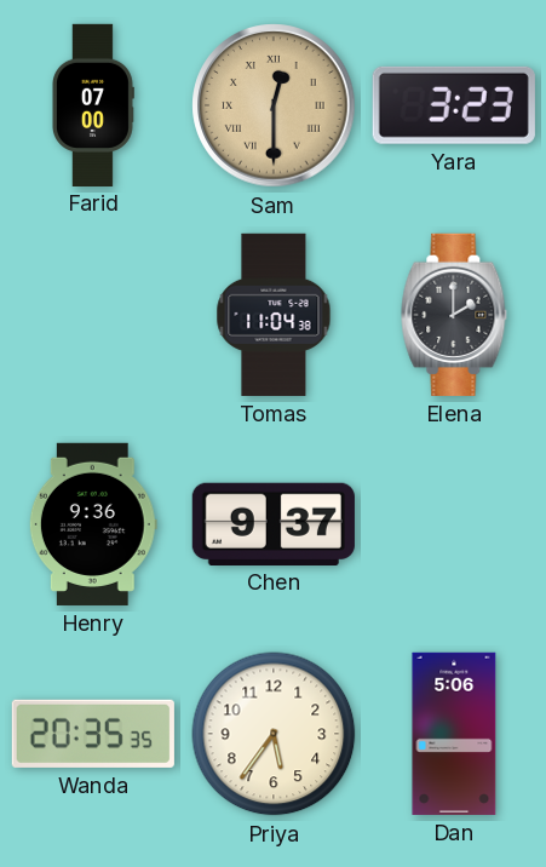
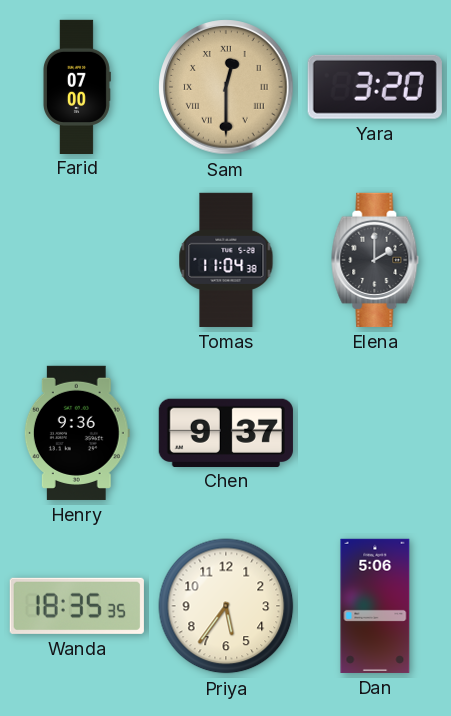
Yara: 3:23 -> 3:20
Wanda: 20:35 -> 18:35
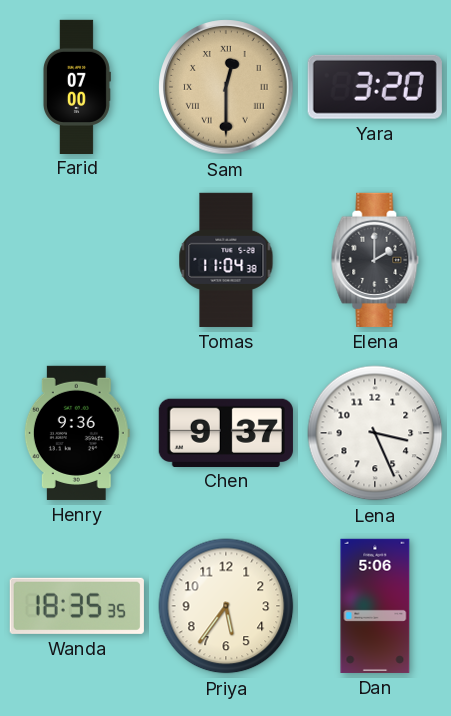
Lena: none -> 3:26
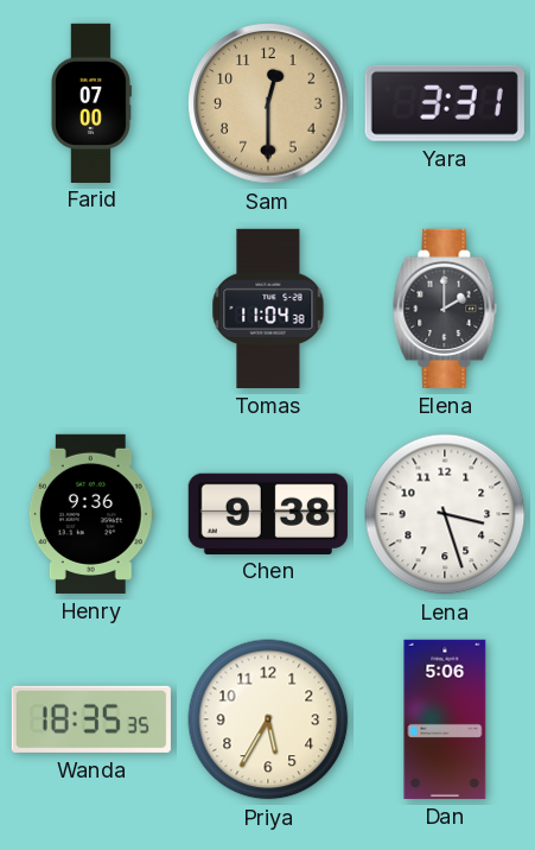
Sam numerals: Roman -> Arabic
Yara: 3:20 -> 3:31
Chen: 9:37 -> 9:38
Lena: 3:26 -> 3:27
Priya: 5:36 -> 5:35
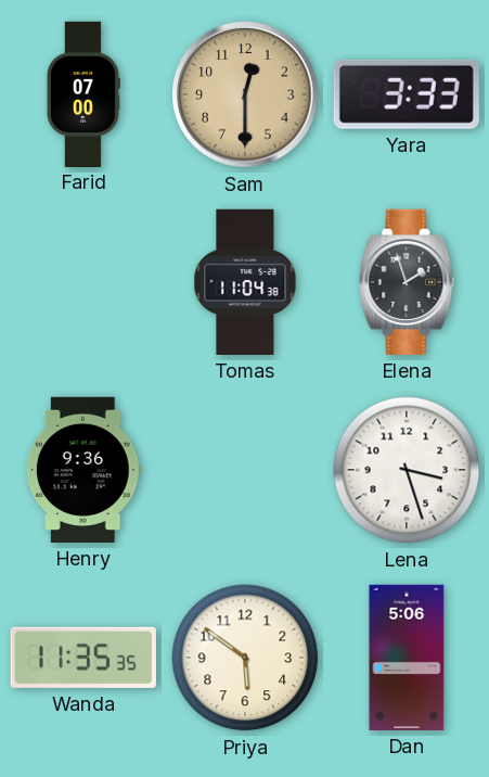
Yara: 3:31 -> 3:33
Elena: 2:00 -> 1:57
Chen: 9:38 -> none
Wanda: 18:35 -> 11:35
Priya: 5:35 -> 5:51
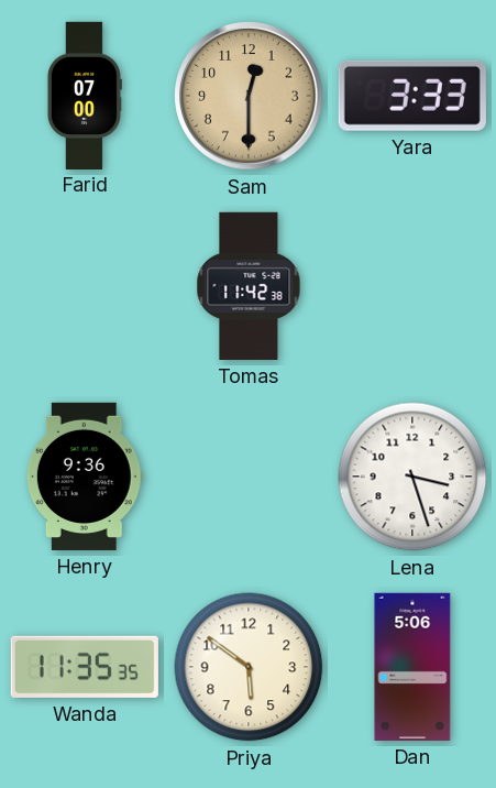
Tomas: 11:04 -> 11:42
Elena: 1:57 -> none
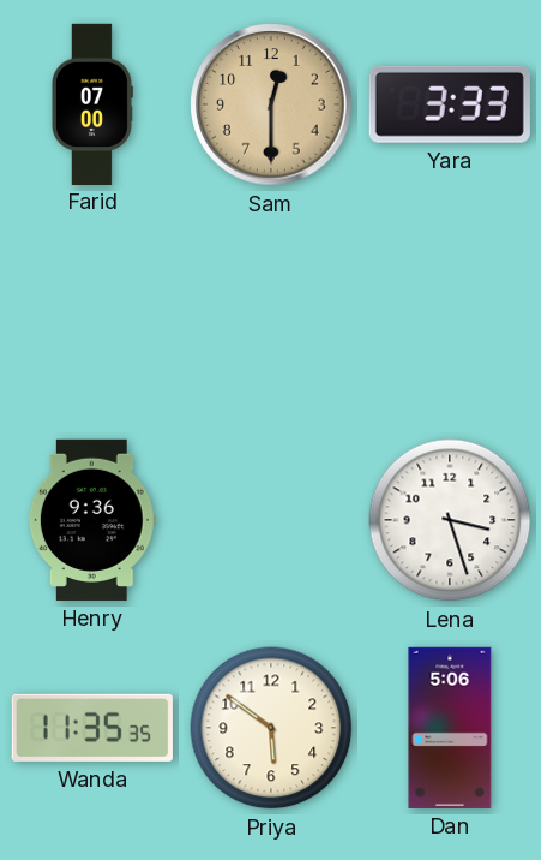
Tomas: 11:42 -> none
